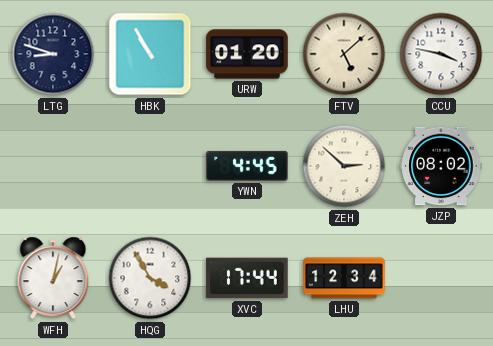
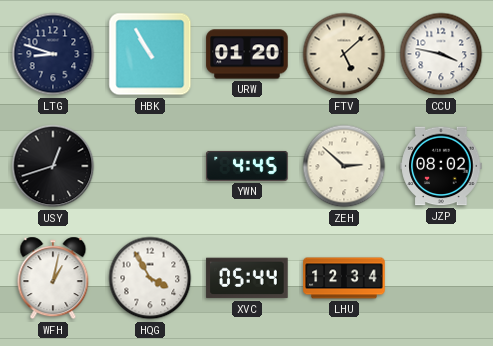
USY: none -> 12:42
XVC: 17:44 -> 05:44
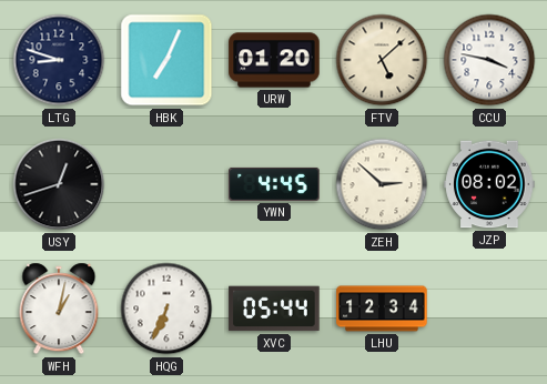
HBK: 10:55 -> 7:04
HQG: 3:55 -> 6:34
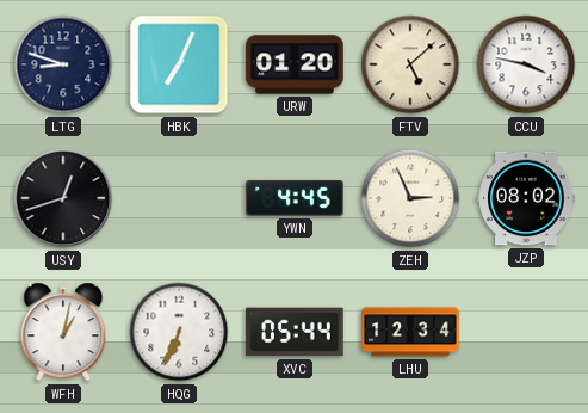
ZEH: 2:52 -> 2:56
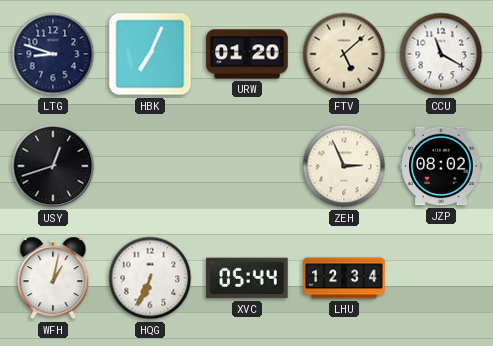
CCU: 3:47 -> 11:20
YWN: 4:45 -> none
